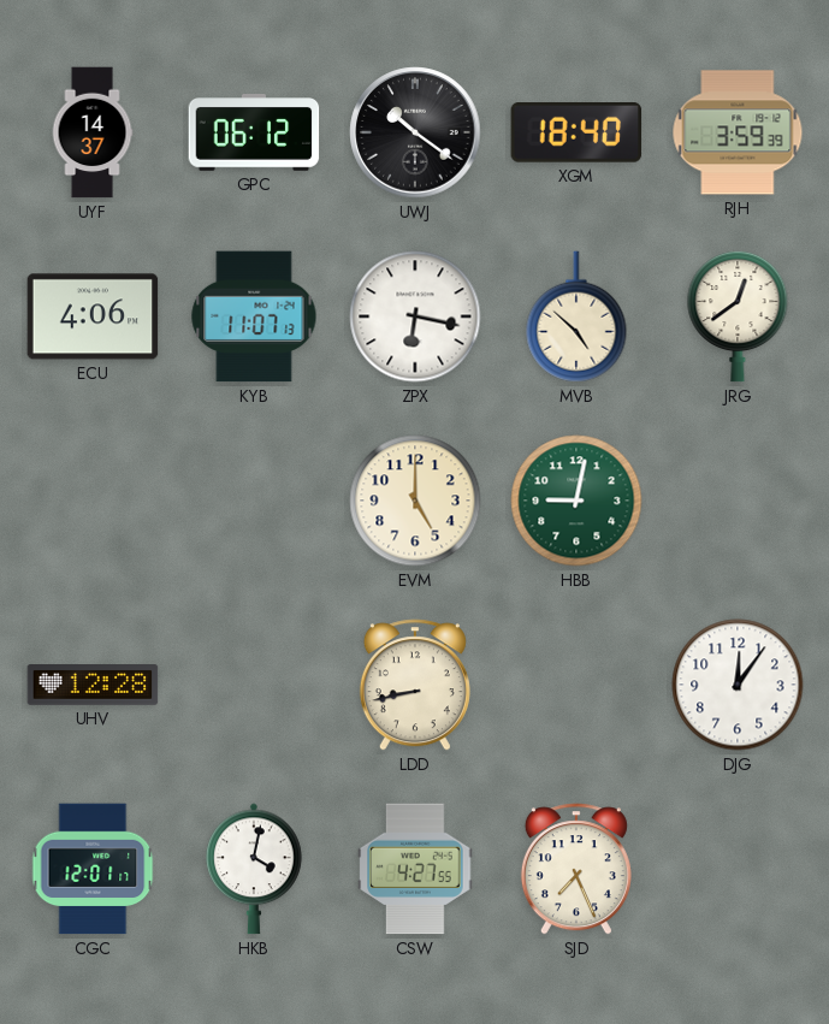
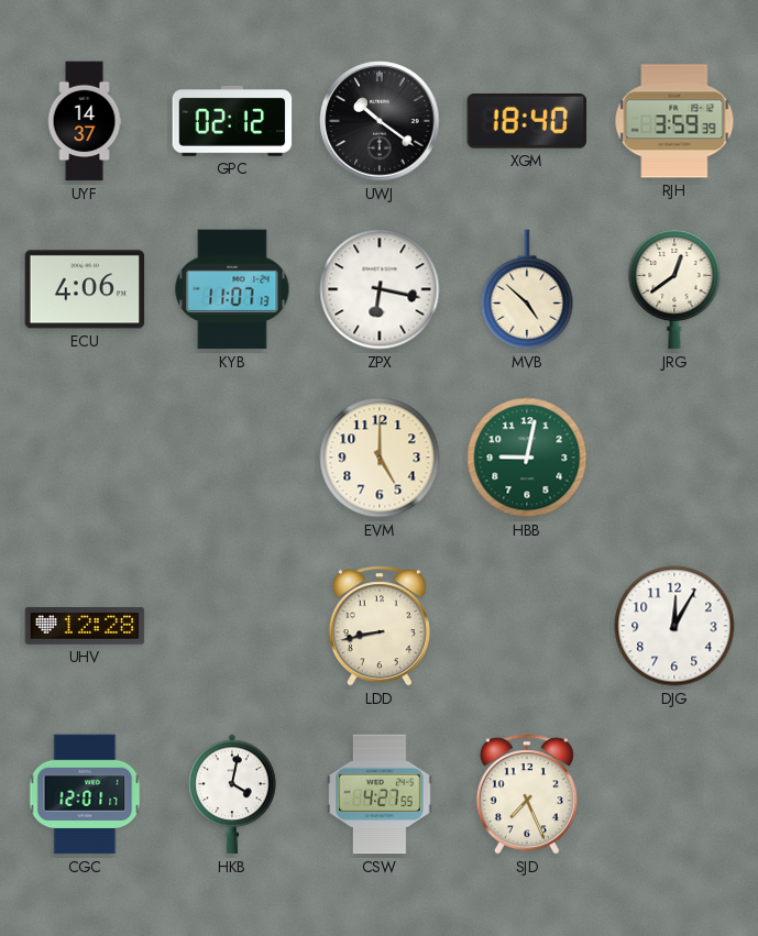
GPC: 06:12 -> 02:12
DJG: 12:06 -> 12:05
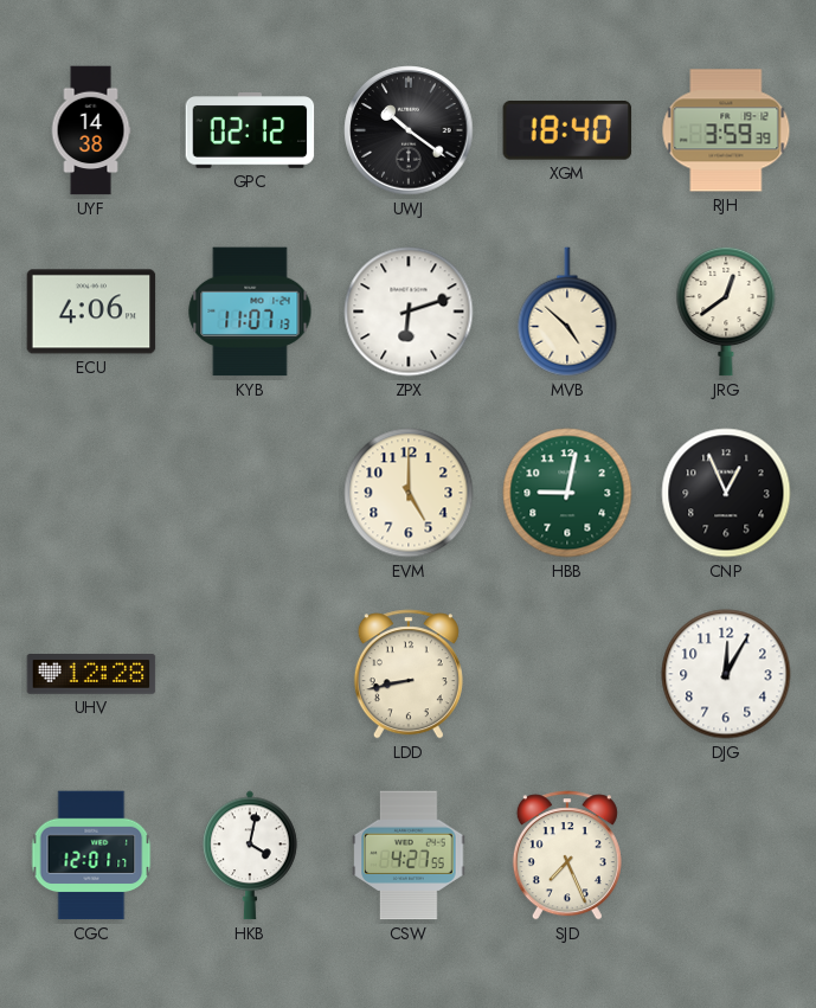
UYF: 14:37 -> 14:38
ZPX: 6:17 -> 6:12
CNP: none -> 12:56
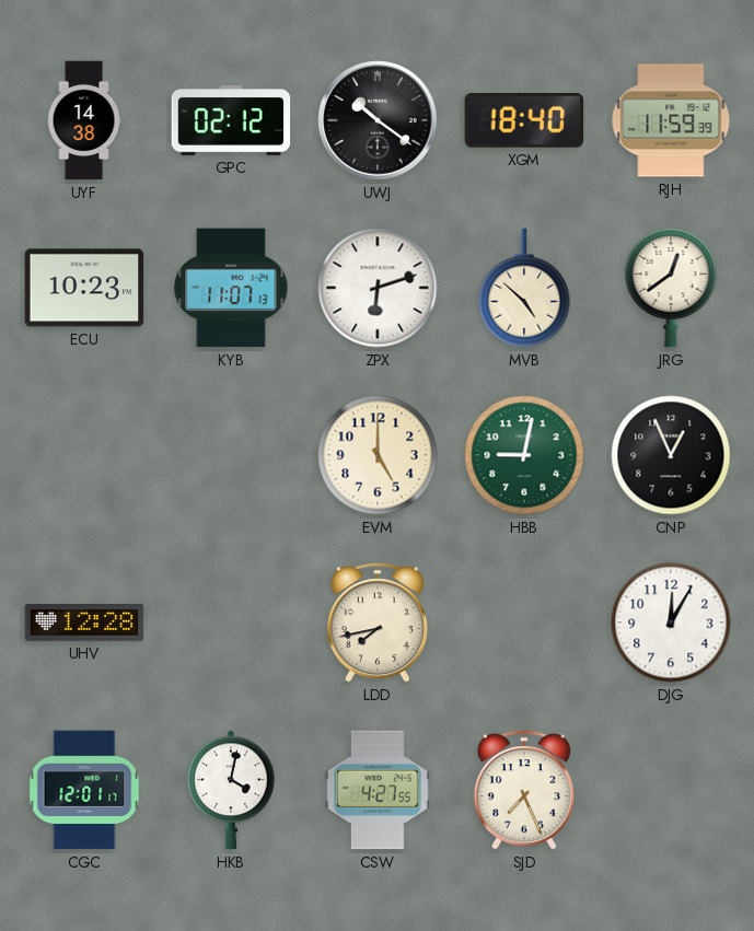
RJH: 3:59 -> 11:59
ECU: 4:06 -> 10:23
LDD: 8:43 -> 7:43
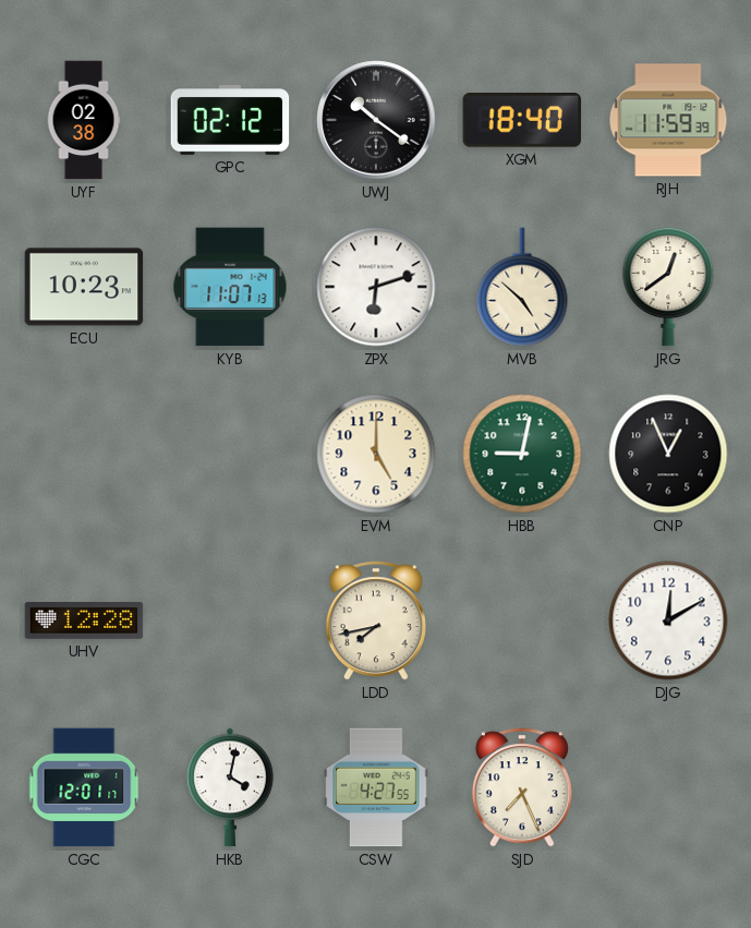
UYF: 14:38 -> 02:38
DJG: 12:05 -> 12:10
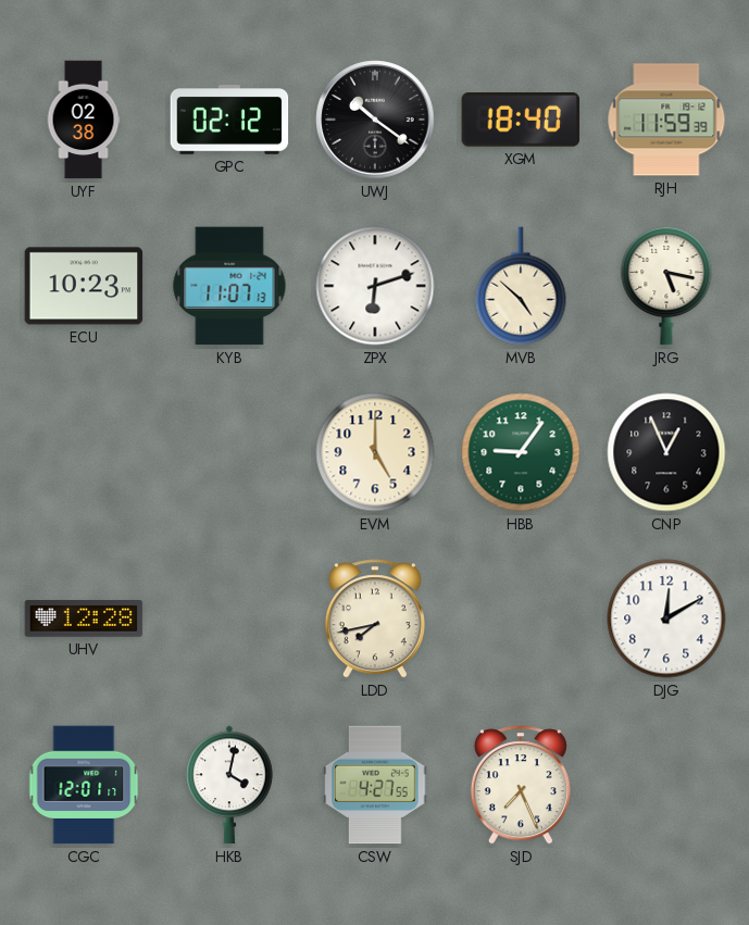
JRG: 12:39 -> 5:17
HBB: 9:02 -> 9:06
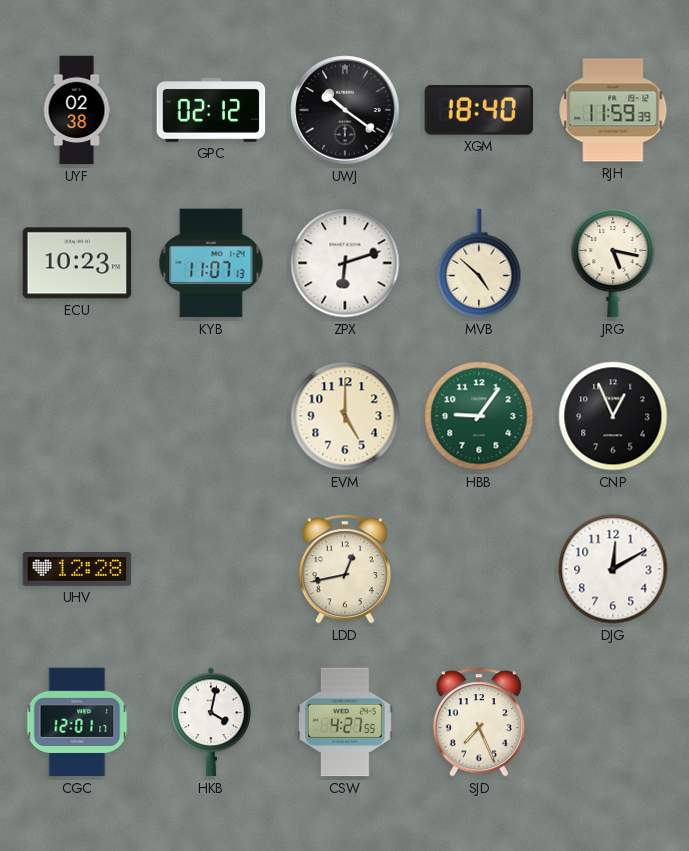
LDD: 7:43 -> 12:43
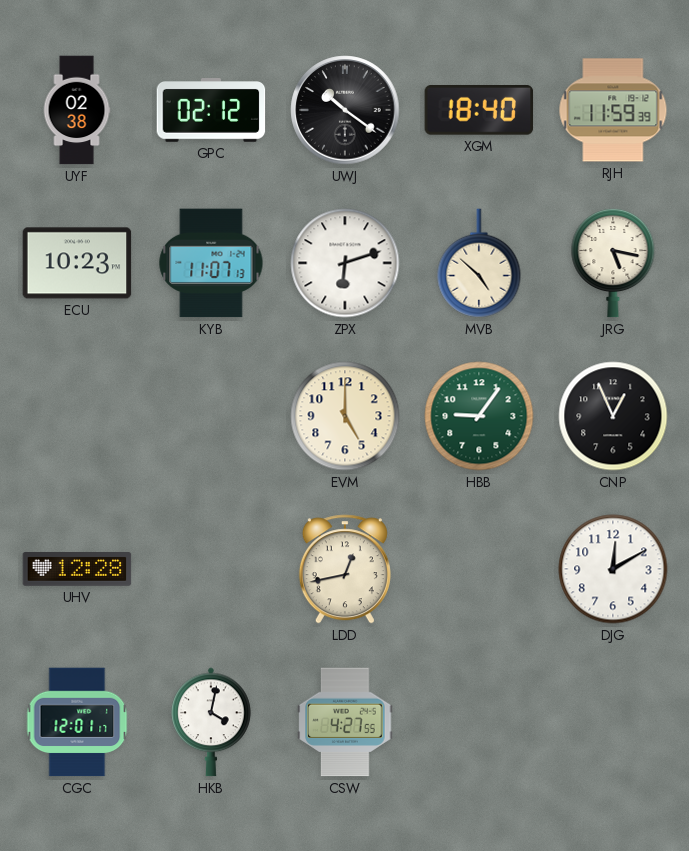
SJD: 7:26 -> none
